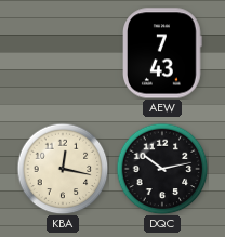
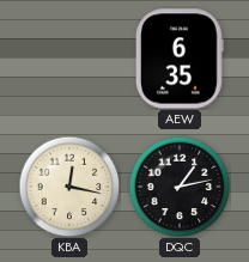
AEW: 7:43 -> 6:35
DQC: 10:13 -> 1:13
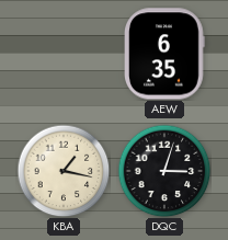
KBA: 12:17 -> 1:17
DQC: 1:13 -> 3:03
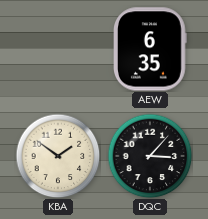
KBA: 1:17 -> 1:51
DQC: 3:03 -> 3:07
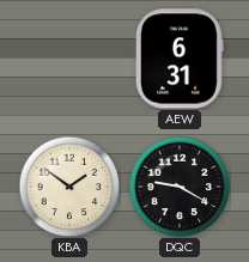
AEW: 6:35 -> 6:31
DQC: 3:07 -> 9:20
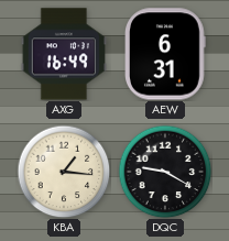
AXG: none -> 16:49
KBA: 1:51 -> 1:16
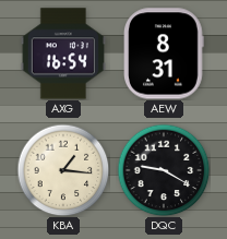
AXG: 16:49 -> 16:54
AEW: 6:31 -> 8:31
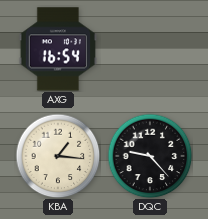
AEW: 8:31 -> none
DQC: 9:20 -> 9:23
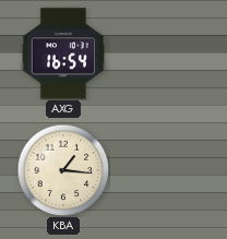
DQC: 9:23 -> none
